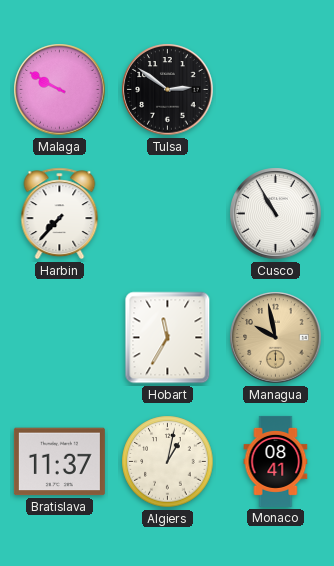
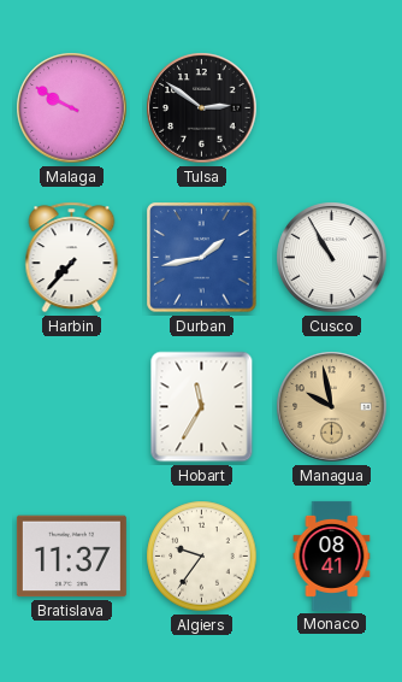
Durban: none -> 1:43
Algiers: 1:02 -> 9:36
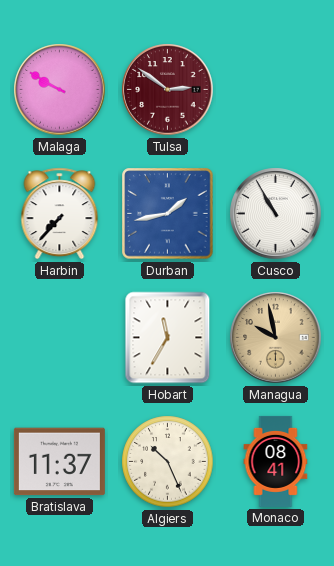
Tulsa dial: black -> burgundy
Algiers: 9:36 -> 10:26
